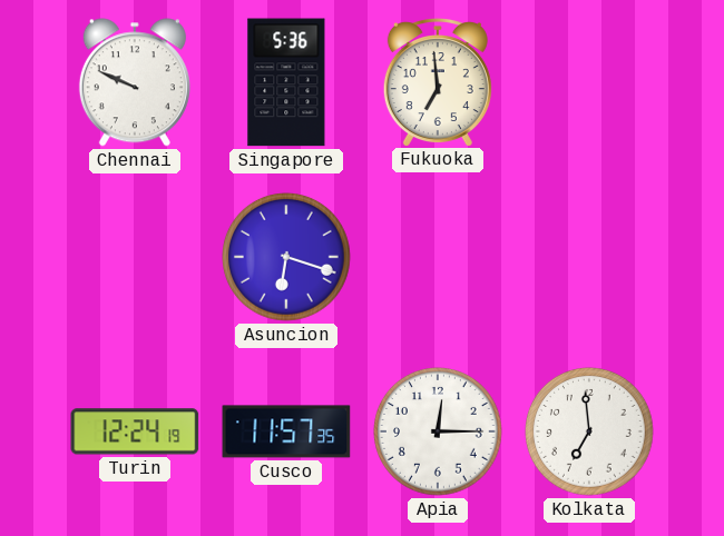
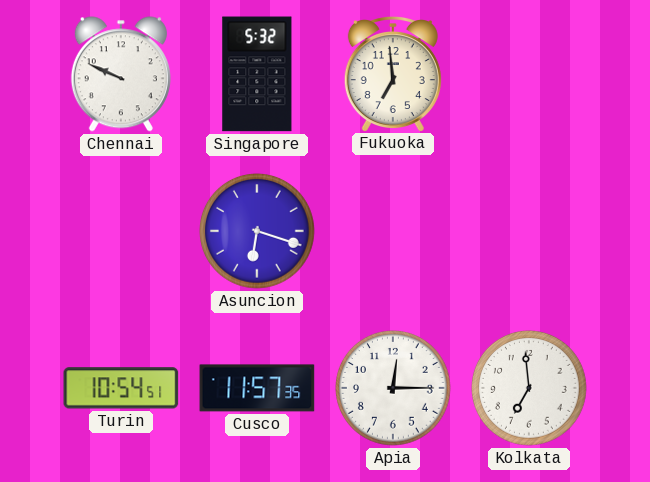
Singapore: 5:36 -> 5:32
Turin: 12:24 -> 10:54
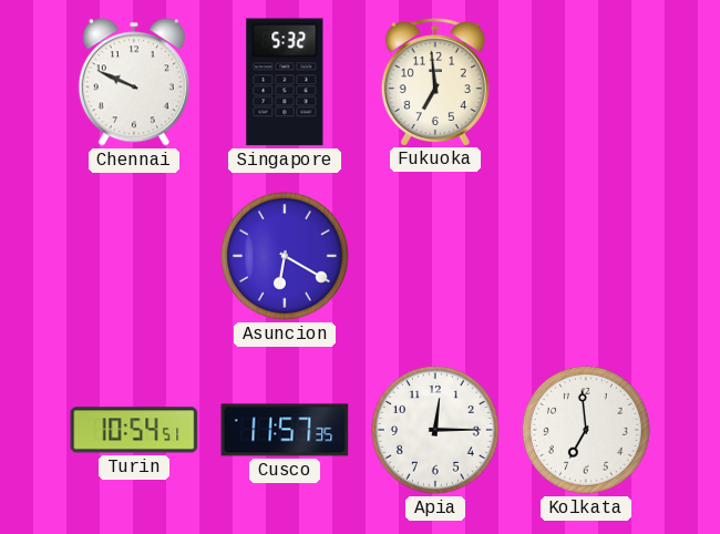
Asuncion: 6:18 -> 6:20
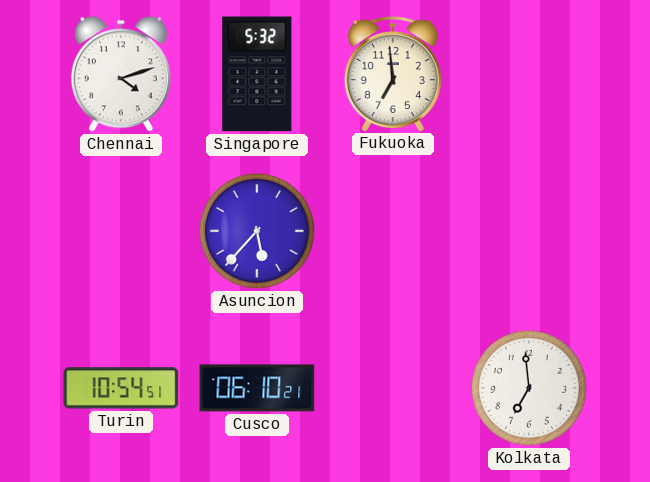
Chennai: 9:49 -> 4:12
Asuncion: 6:20 -> 5:37
Cusco: 11:57 -> 06:10
Apia: 12:15 -> none
